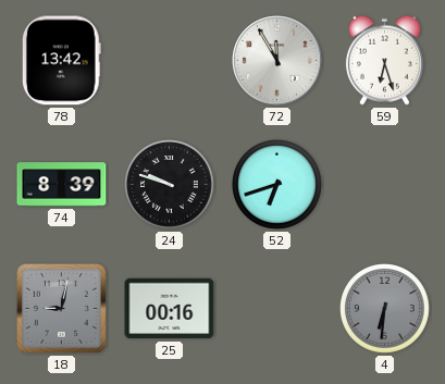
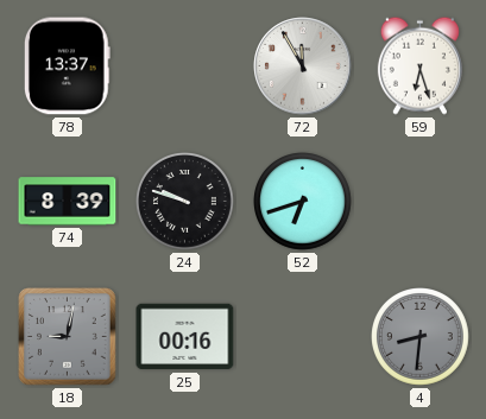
78: 13:42 -> 13:37
4: 6:31 -> 8:31
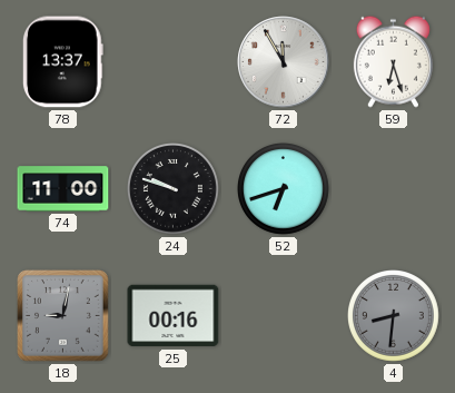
74: 8:39 -> 11:00
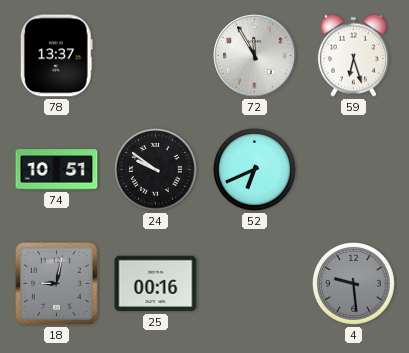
74: 11:00 -> 10:51
24: 9:48 -> 9:51
52: 6:42 -> 6:41
4: 8:31 -> 9:29
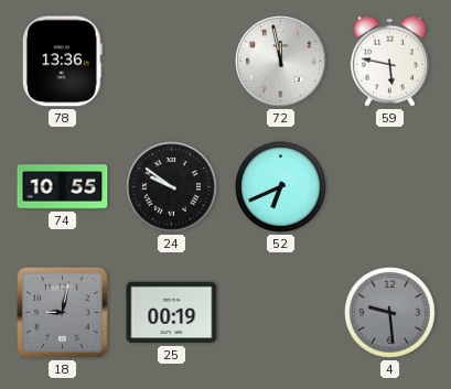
78: 13:37 -> 13:36
72: 11:55 -> 11:58
59: 6:27 -> 5:47
74: 10:51 -> 10:55
25: 00:16 -> 00:19
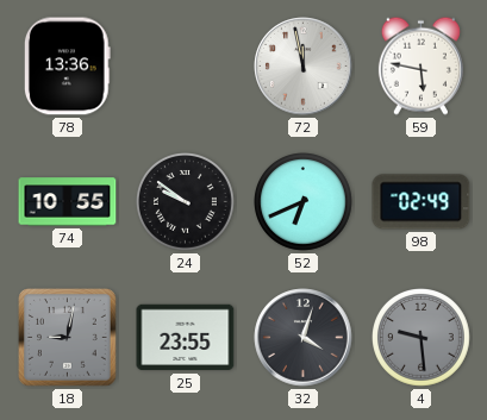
98: none -> 02:49
25: 00:19 -> 23:55
32: none -> 4:03
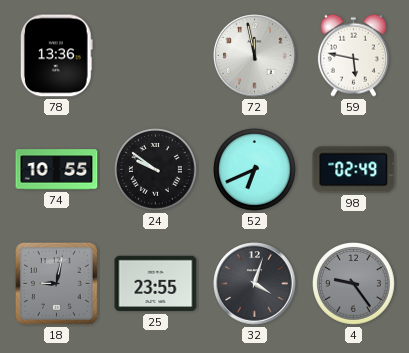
4: 9:29 -> 9:24
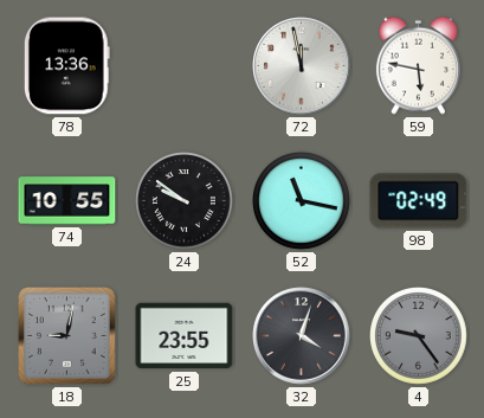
52: 6:41 -> 11:17
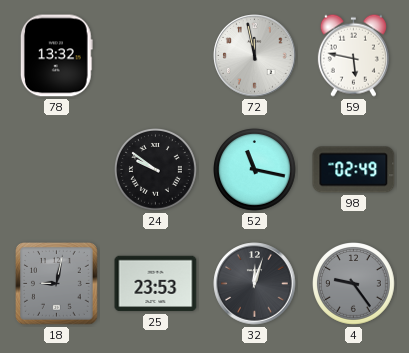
78: 13:36 -> 13:32
74: 10:55 -> none
25: 23:55 -> 23:53
32: 4:03 -> 12:03
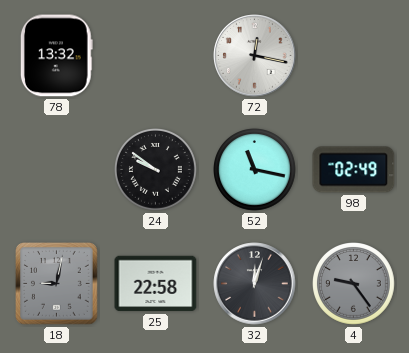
72: 11:58 -> 12:17
59: 5:47 -> none
25: 23:53 -> 22:58
